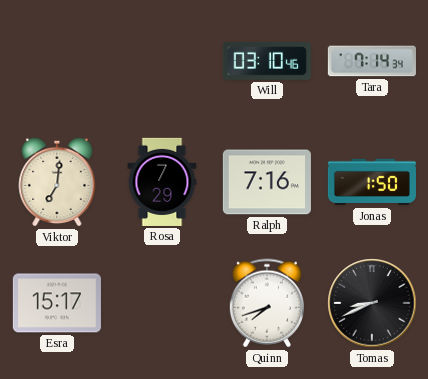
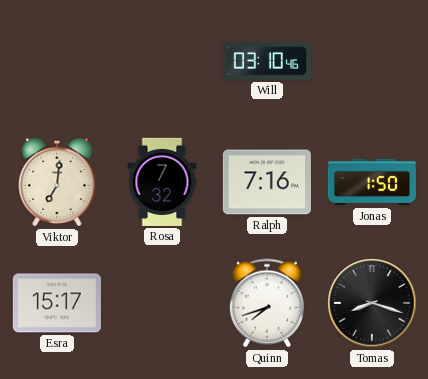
Tara: 7:14 -> none
Rosa: 7:29 -> 7:32
Tomas: 8:41 -> 8:18
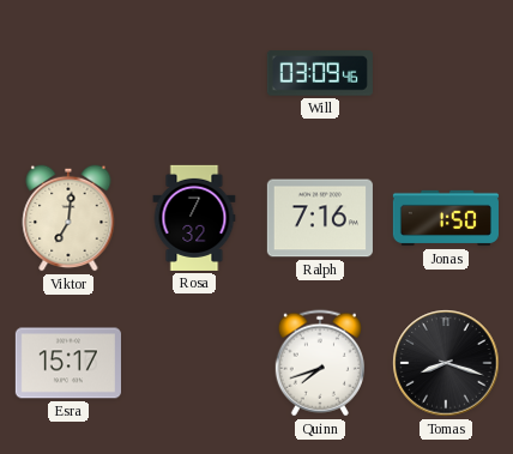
Will: 03:10 -> 03:09
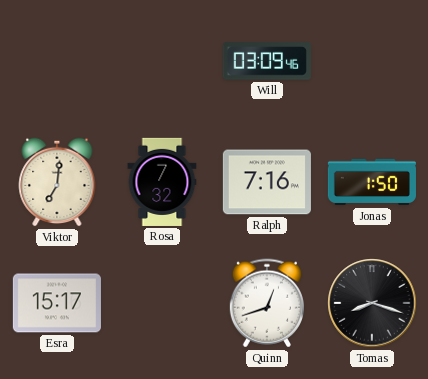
Quinn: 7:42 -> 12:42
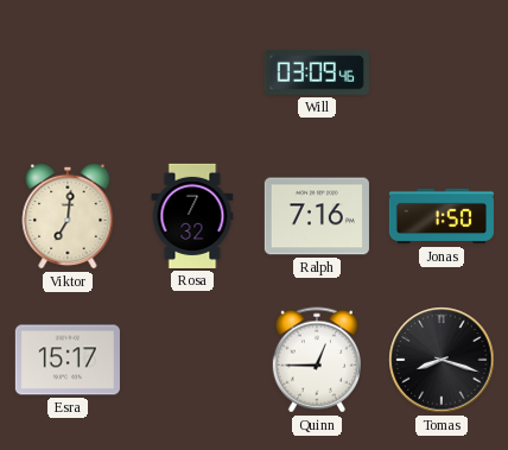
Quinn: 12:42 -> 12:45
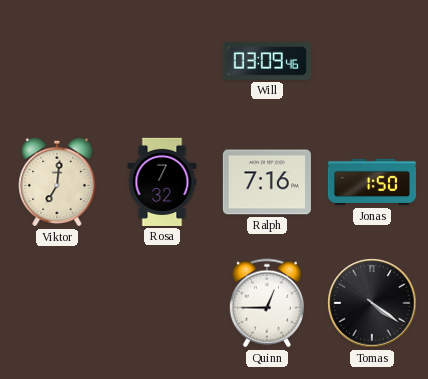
Esra: 15:17 -> none
Tomas: 8:18 -> 4:21
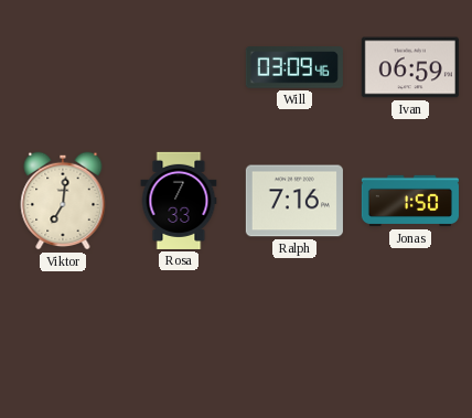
Ivan: none -> 06:59
Rosa: 7:32 -> 7:33
Quinn: 12:45 -> none
Tomas: 4:21 -> none
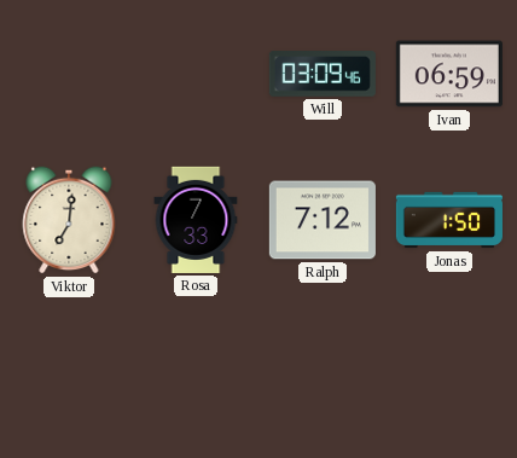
Ralph: 7:16 -> 7:12
